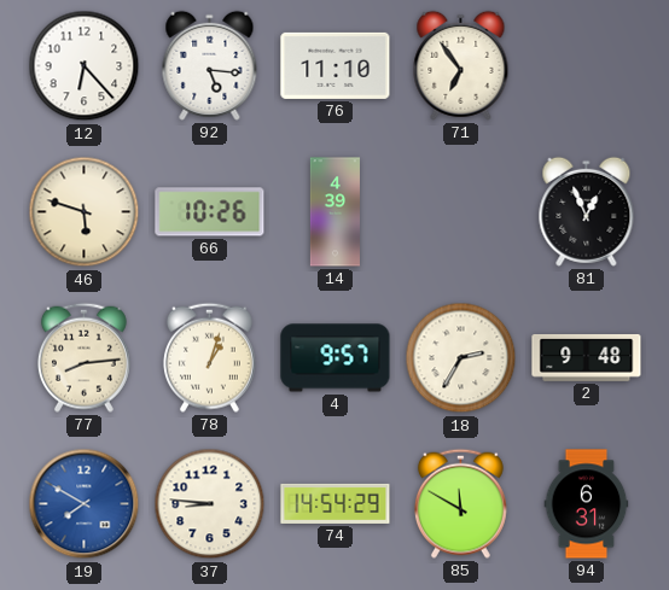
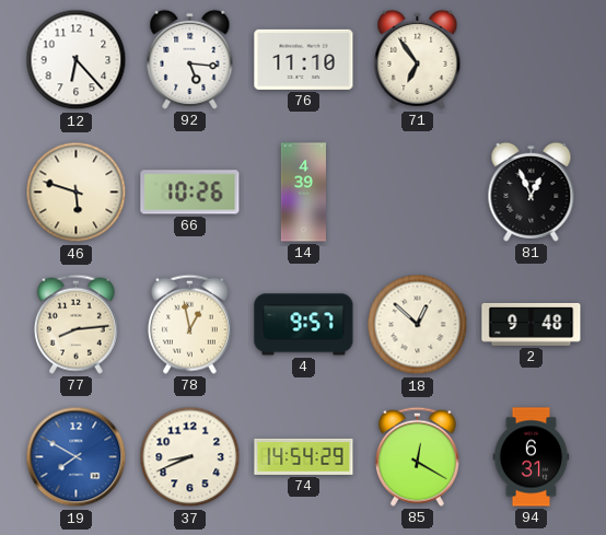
78: 1:03 -> 12:58
18: 2:35 -> 12:52
37: 8:46 -> 8:41
85: 11:50 -> 12:20
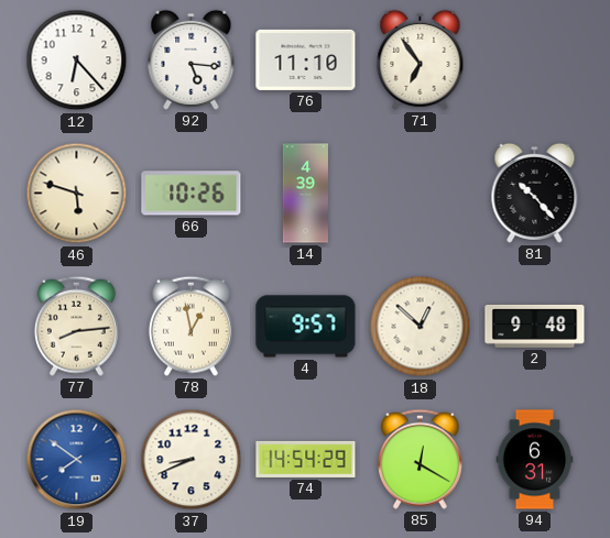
81: 12:56 -> 10:23
19: 7:50 -> 7:51
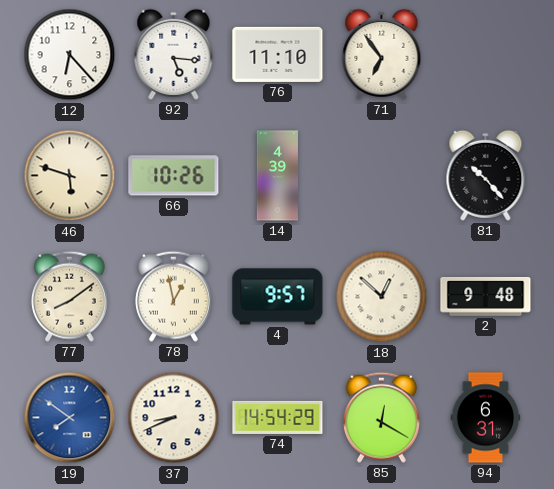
77: 8:14 -> 8:09
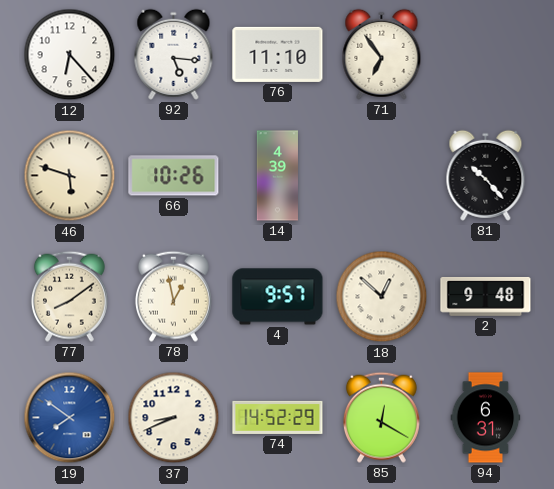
74: 14:54 -> 14:52
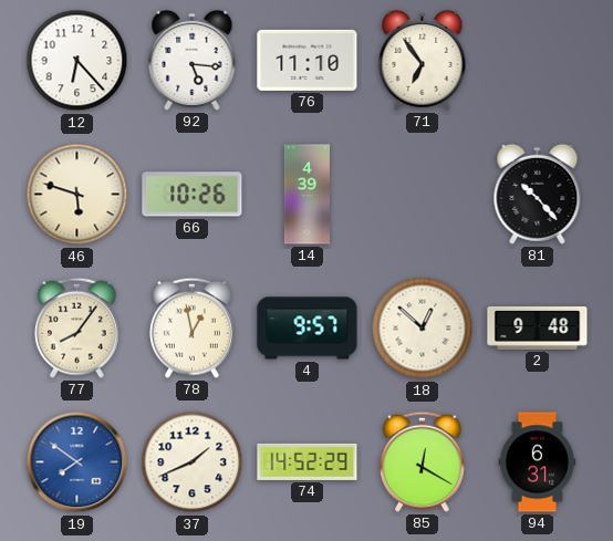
77: 8:09 -> 8:06
37: 8:41 -> 1:41
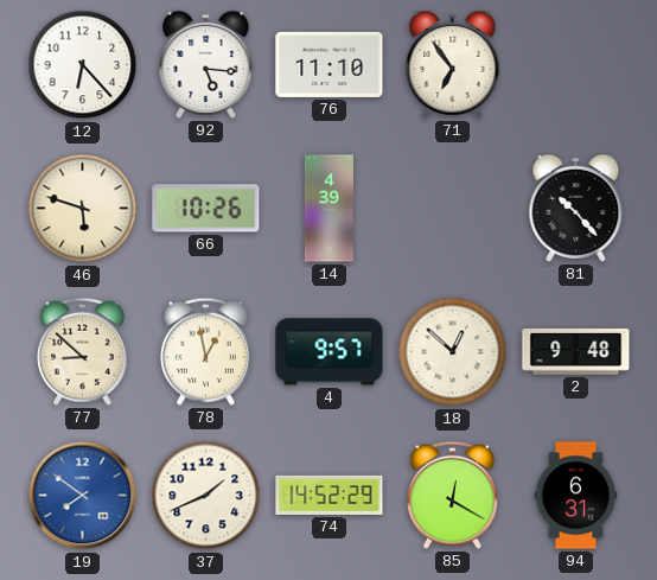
77: 8:06 -> 8:52
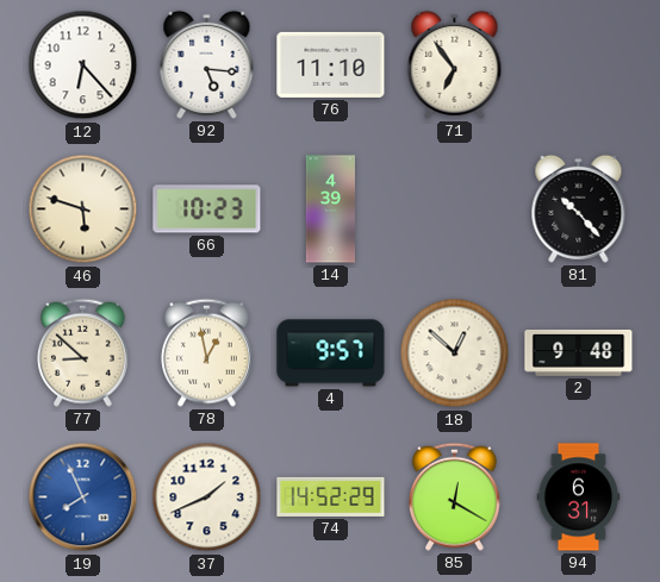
66: 10:26 -> 10:23
19: 7:51 -> 7:56
